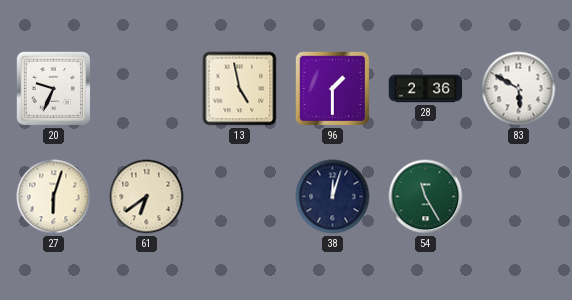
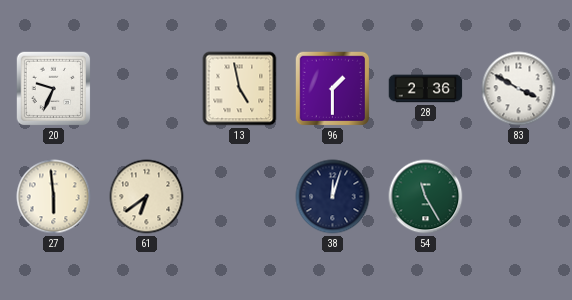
83: 5:50 -> 3:50
27: 6:03 -> 5:59
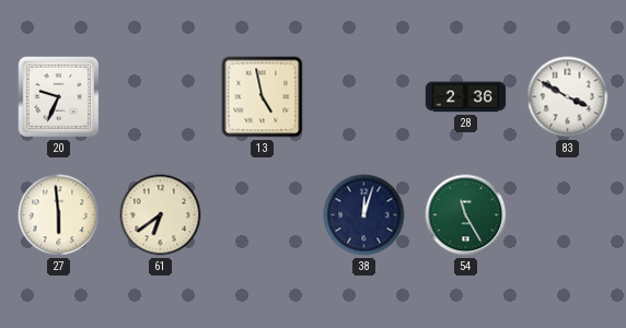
96: 1:30 -> none
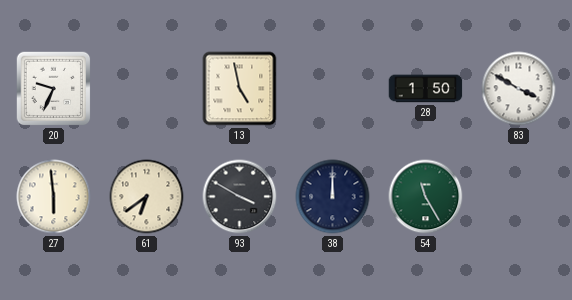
28: 2:36 -> 1:50
93: none -> 3:50
38: 12:03 -> 12:00
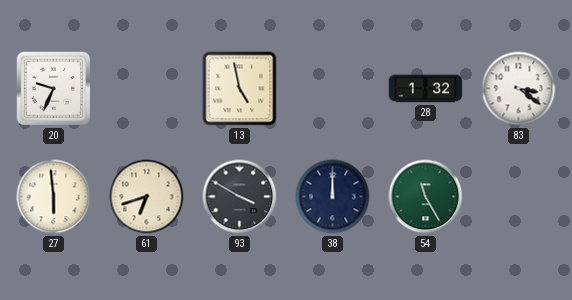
28: 1:50 -> 1:32
83: 3:50 -> 3:21
61: 6:39 -> 6:42
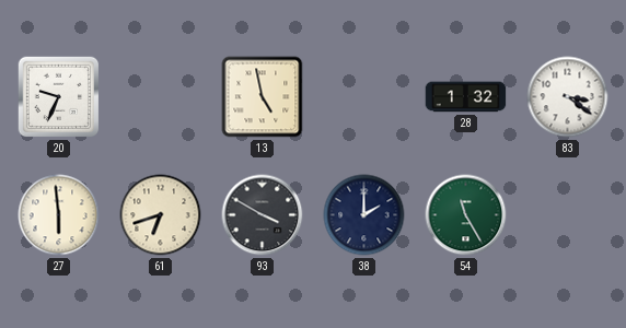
38: 12:00 -> 2:00
